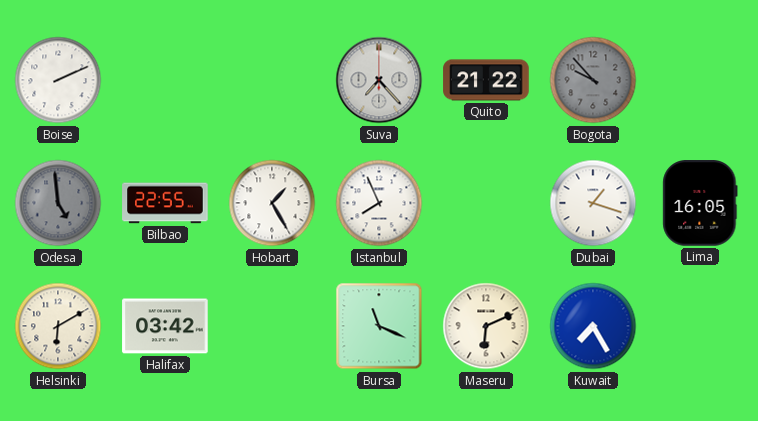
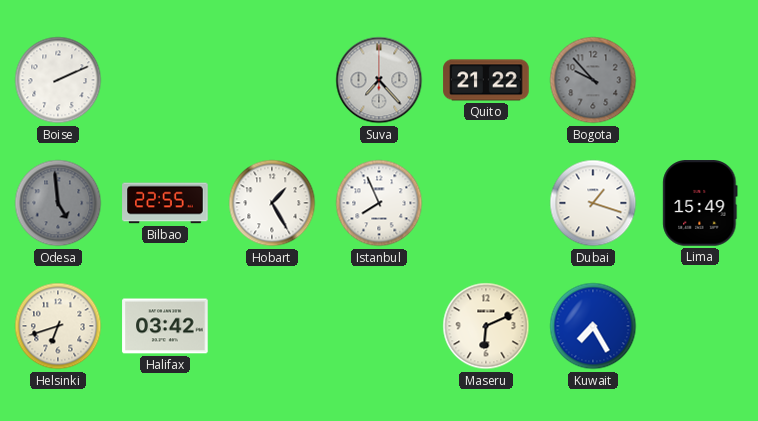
Lima: 16:05 -> 15:49
Helsinki: 6:10 -> 6:42
Bursa: 11:19 -> none
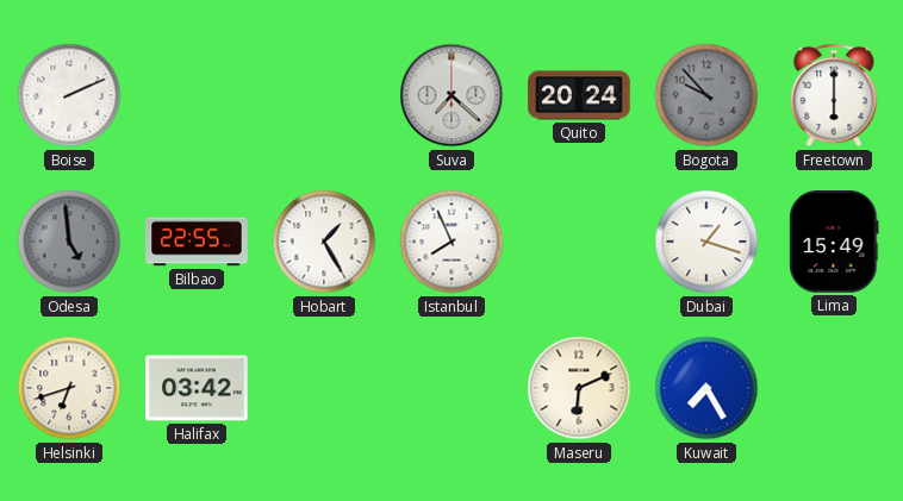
Suva: 7:23 -> 7:22
Quito: 21:22 -> 20:24
Freetown: none -> 6:00
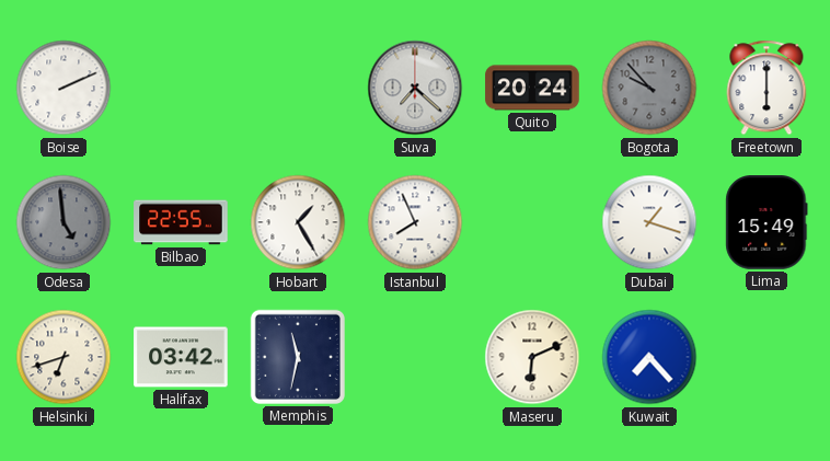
Memphis: none -> 11:32
Kuwait: 7:25 -> 7:23
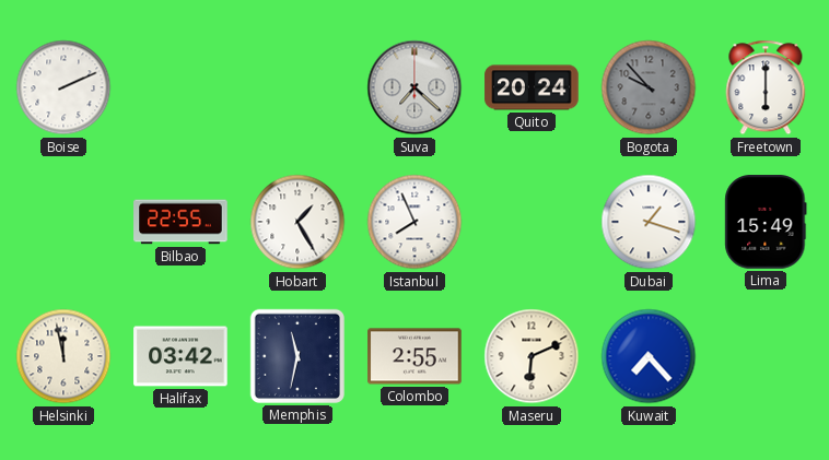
Odesa: 4:59 -> none
Helsinki: 6:42 -> 11:58
Colombo: none -> 2:55
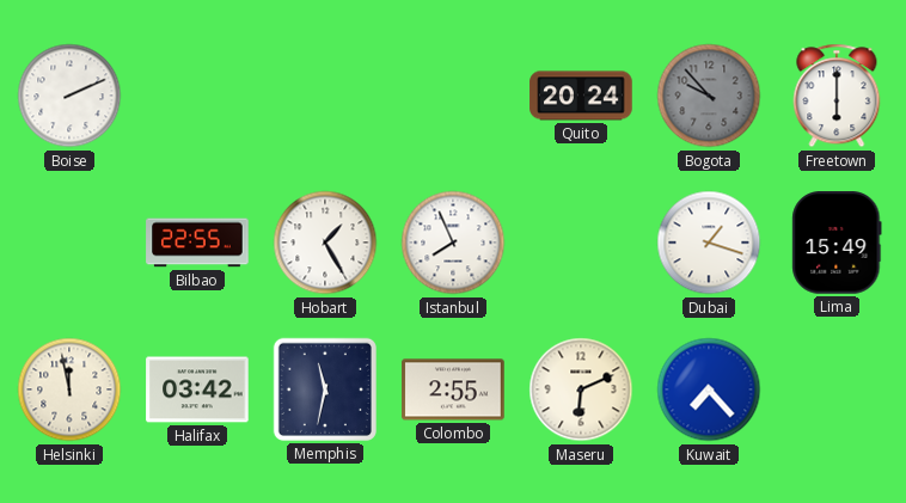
Suva: 7:22 -> none
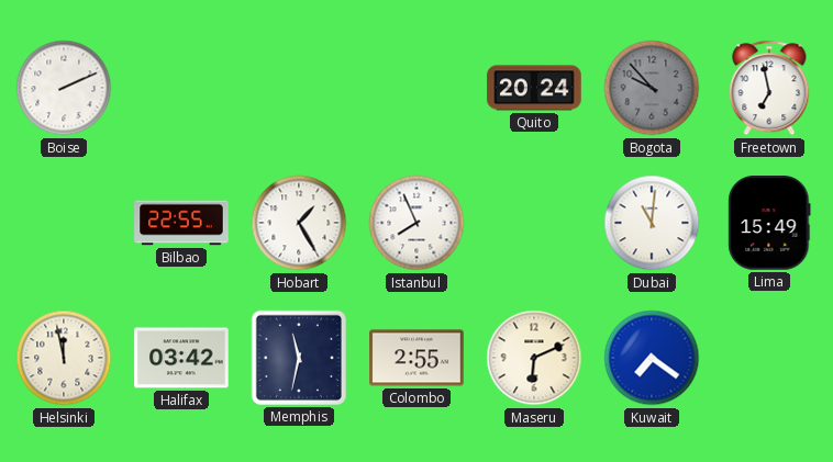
Freetown: 6:00 -> 6:58
Dubai: 1:18 -> 11:01
Kuwait: 7:23 -> 7:21
